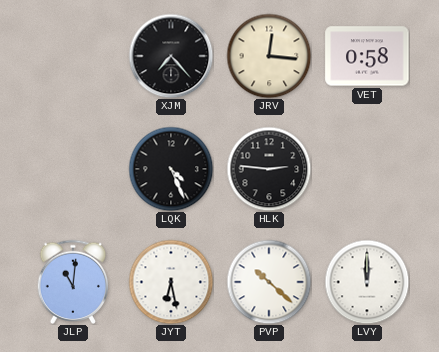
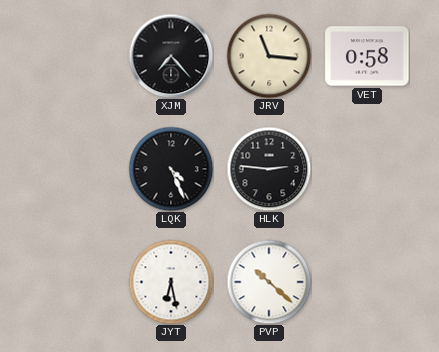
JRV: 12:16 -> 11:16
JLP: 11:01 -> none
LVY: 12:00 -> none
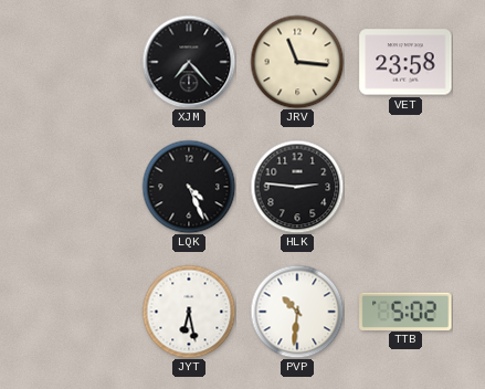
VET: 0:58 -> 23:58
PVP: 10:22 -> 10:31
TTB: none -> 5:02
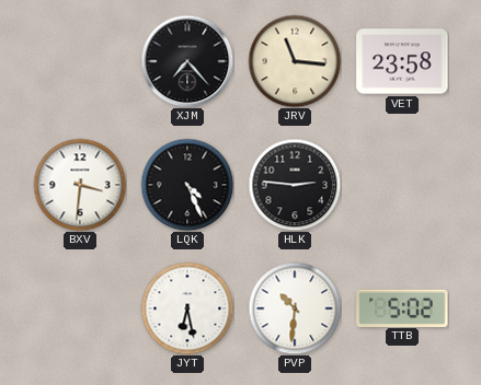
BXV: none -> 3:31
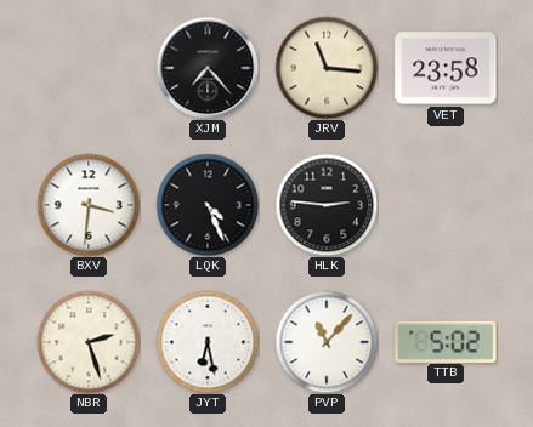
NBR: none -> 2:27
PVP: 10:31 -> 11:07
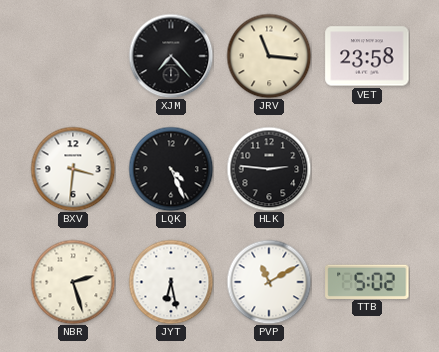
PVP: 11:07 -> 11:10
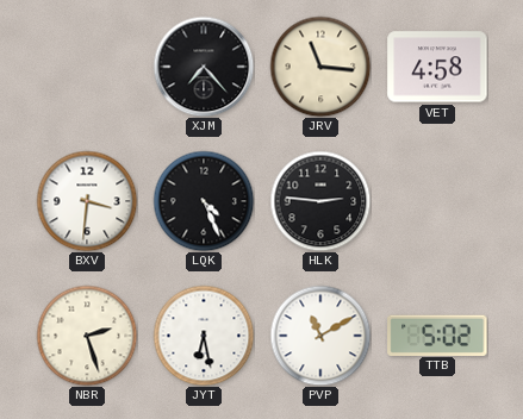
VET: 23:58 -> 4:58
